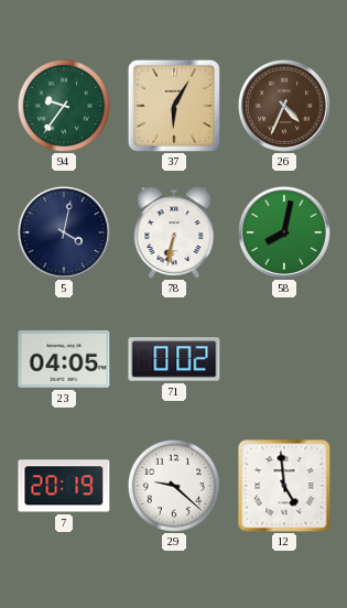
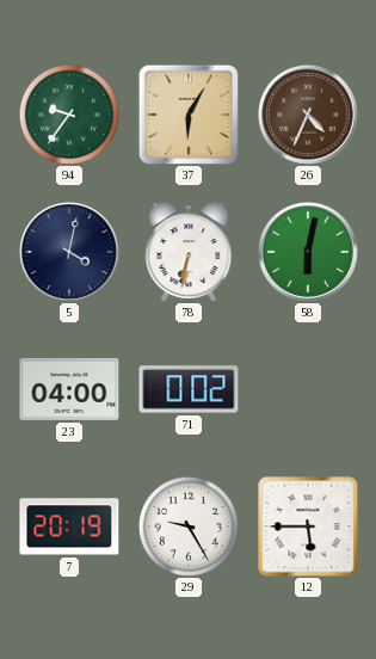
58: 8:02 -> 6:02
23: 04:05 -> 04:00
29: 9:22 -> 9:25
12: 4:59 -> 5:45
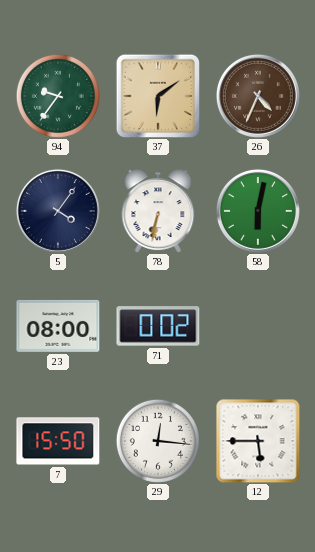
37: 6:05 -> 6:09
5: 4:02 -> 4:06
23: 04:00 -> 08:00
7: 20:19 -> 15:50
29: 9:25 -> 12:16
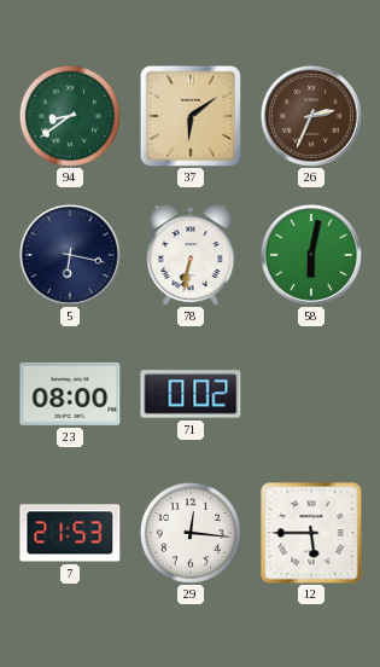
94: 9:36 -> 8:39
26: 4:34 -> 2:34
5: 4:06 -> 6:17
7: 15:50 -> 21:53
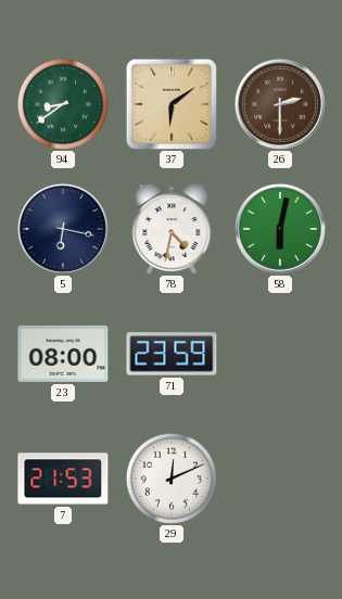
26: 2:34 -> 2:30
78: 6:32 -> 4:32
71: 0:02 -> 23:59
29: 12:16 -> 12:11
12: 5:45 -> none
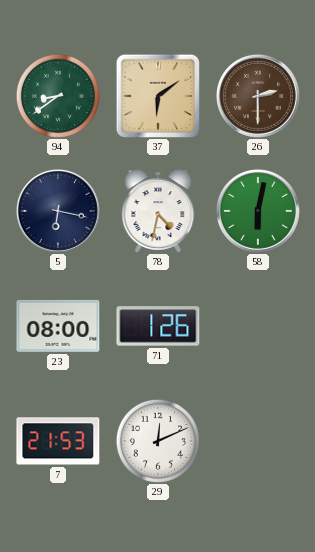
71: 23:59 -> 1:26
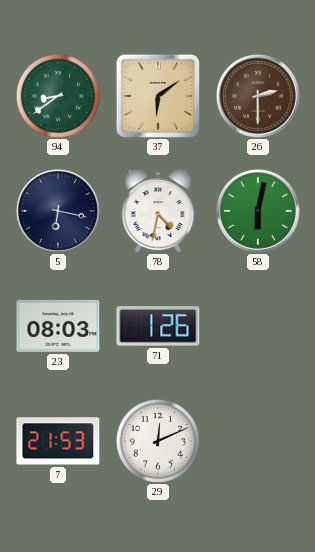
23: 08:00 -> 08:03
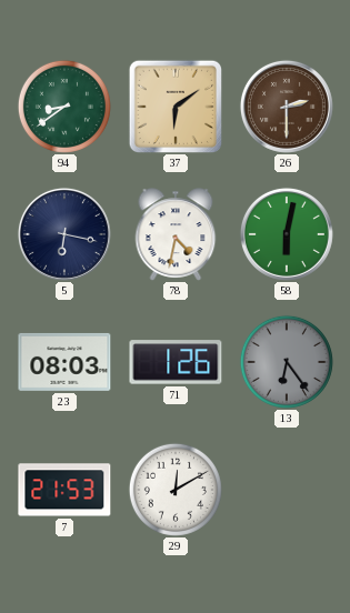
13: none -> 6:24
29: 12:11 -> 12:10
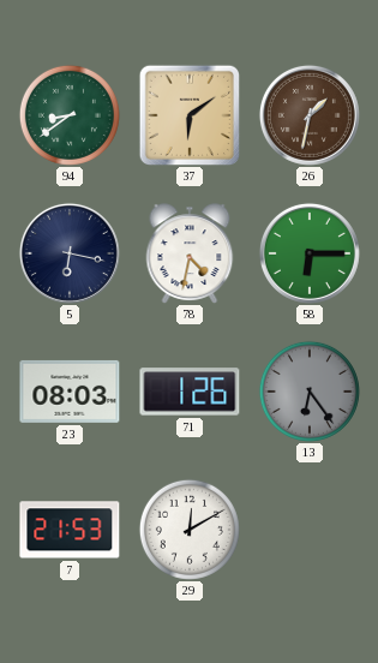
26: 2:30 -> 1:32
58: 6:02 -> 6:15
